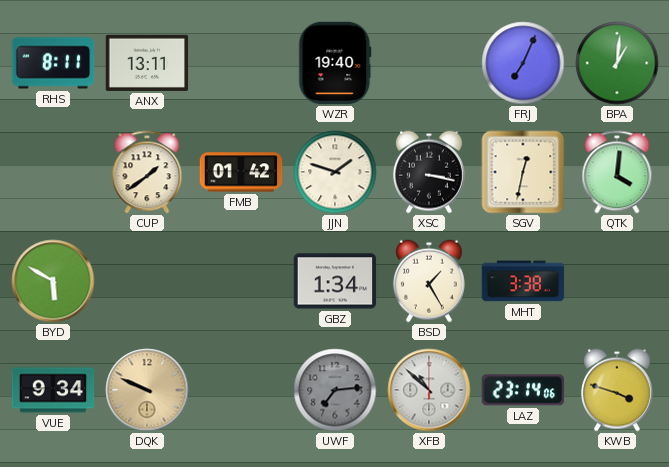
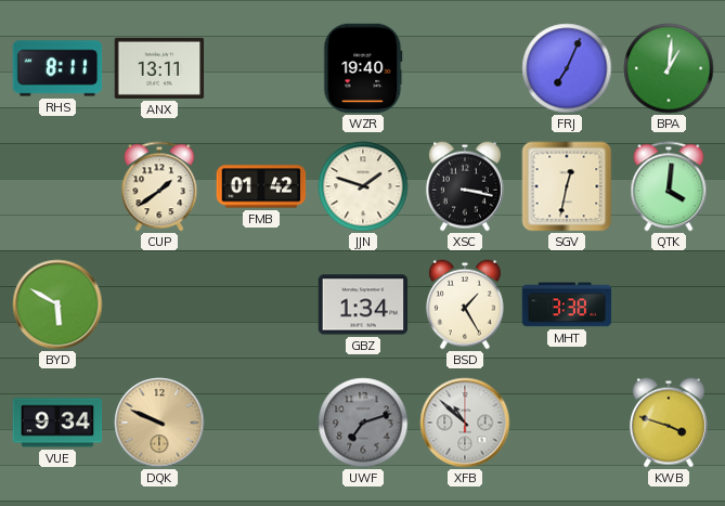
UWF: 7:14 -> 7:12
LAZ: 23:14 -> none
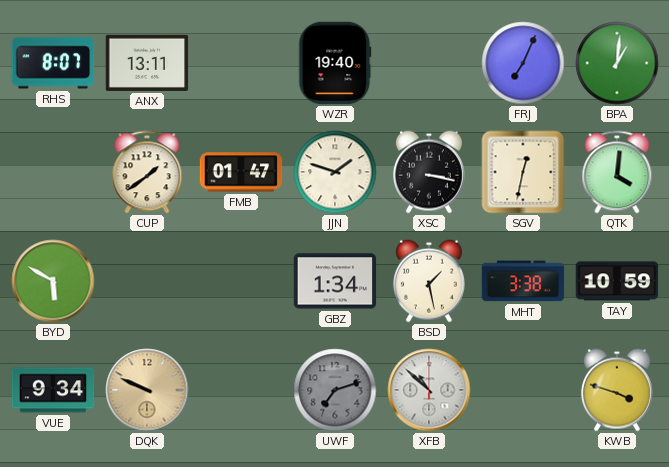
RHS: 8:11 -> 8:07
FMB: 01:42 -> 01:47
BSD: 1:25 -> 1:28
TAY: none -> 10:59
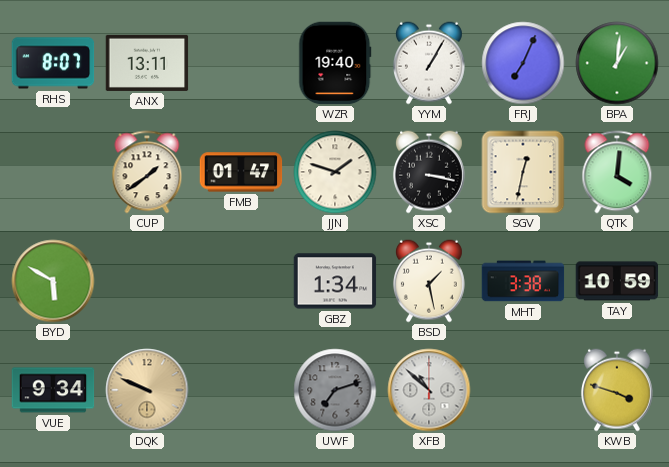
YYM: none -> 1:05
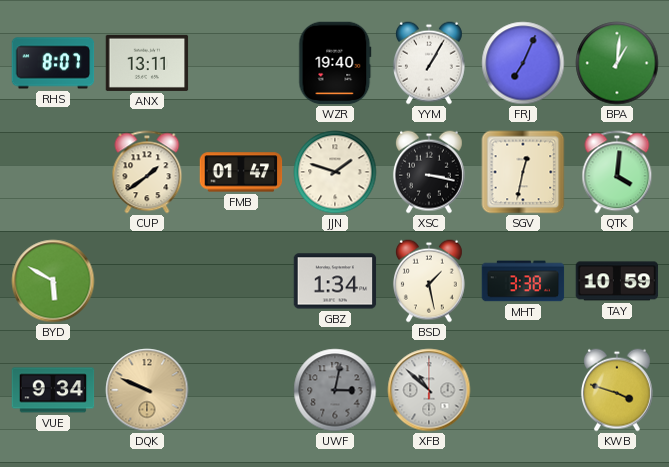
UWF: 7:12 -> 3:02
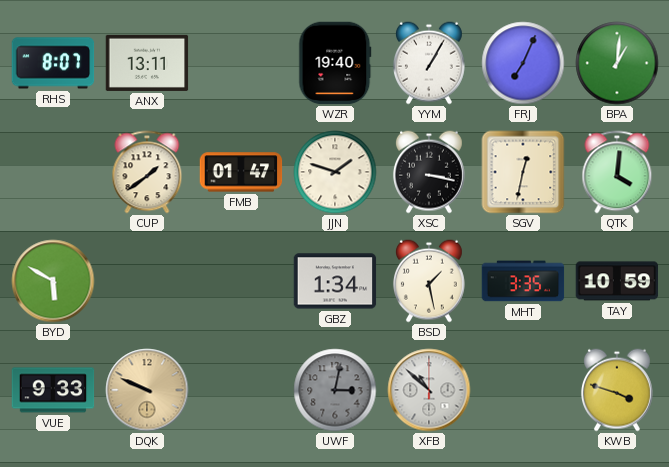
MHT: 3:38 -> 3:35
VUE: 9:34 -> 9:33
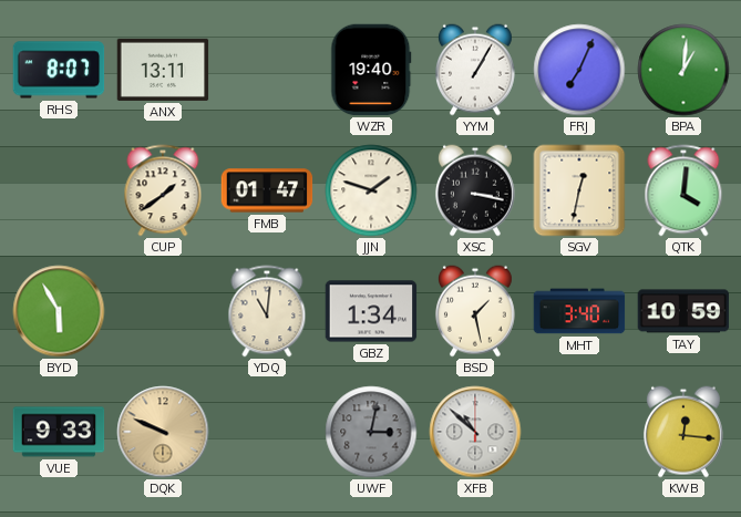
BYD: 5:50 -> 5:55
YDQ: none -> 11:01
MHT: 3:35 -> 3:40
KWB: 3:48 -> 12:16
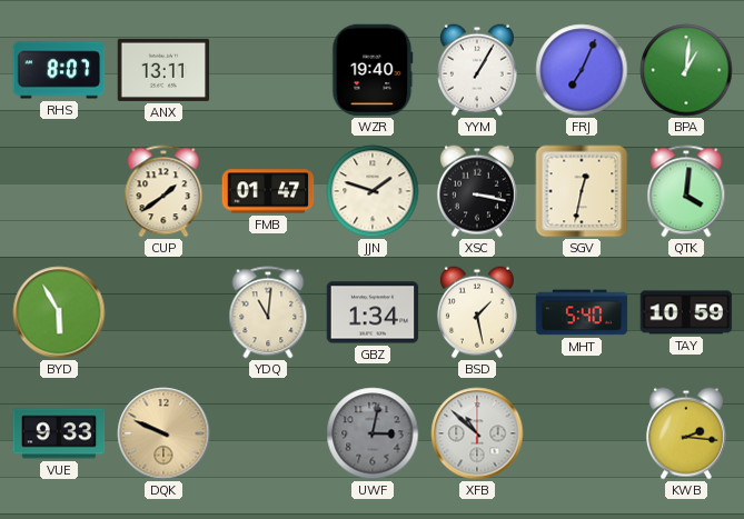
MHT: 3:40 -> 5:40
KWB: 12:16 -> 2:16
